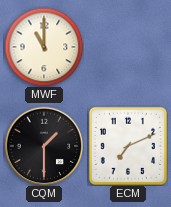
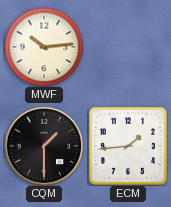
MWF: 11:00 -> 10:14
ECM: 7:11 -> 1:44
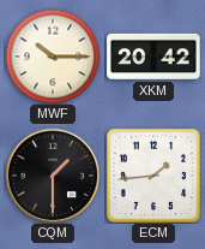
MWF: 10:14 -> 10:15
XKM: none -> 20:42
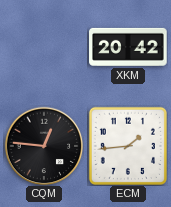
MWF: 10:15 -> none
CQM: 1:30 -> 12:46
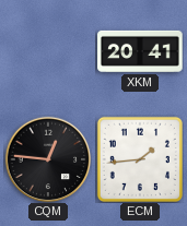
XKM: 20:42 -> 20:41
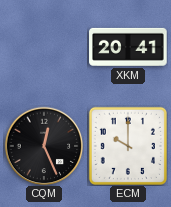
CQM: 12:46 -> 12:26
ECM: 1:44 -> 10:00
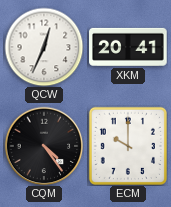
QCW: none -> 12:34
CQM: 12:26 -> 4:24
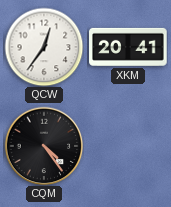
QCW: 12:34 -> 12:36
ECM: 10:00 -> none
